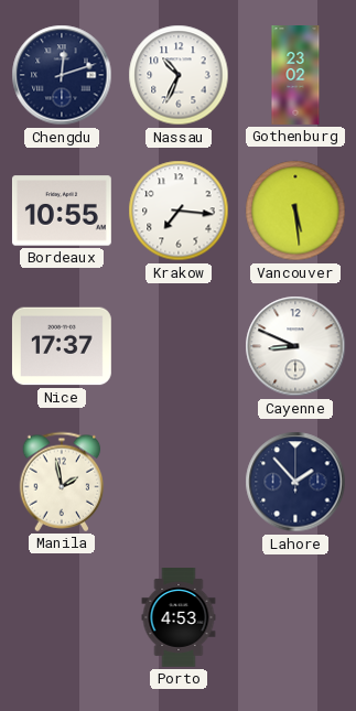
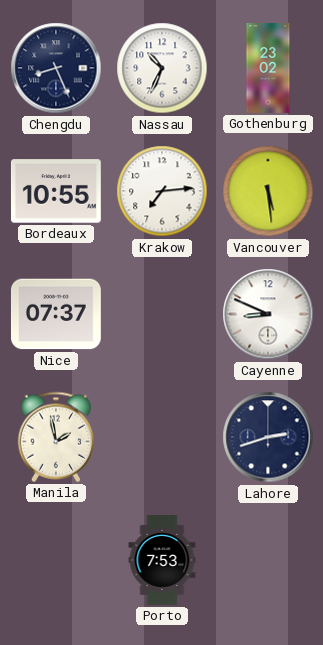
Chengdu: 12:12 -> 8:26
Krakow: 7:16 -> 7:14
Nice: 17:37 -> 07:37
Lahore: 1:53 -> 2:42
Porto: 4:53 -> 7:53
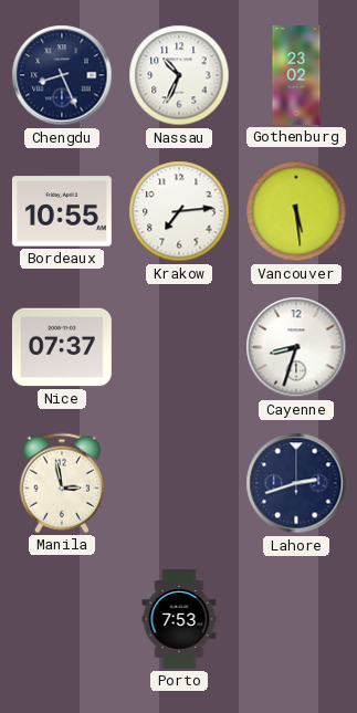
Cayenne: 8:49 -> 8:33
Manila: 1:58 -> 2:58
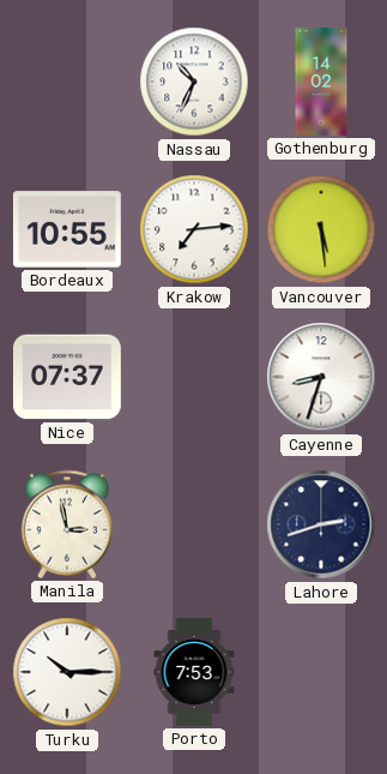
Chengdu: 8:26 -> none
Gothenburg: 23:02 -> 14:02
Turku: none -> 10:15
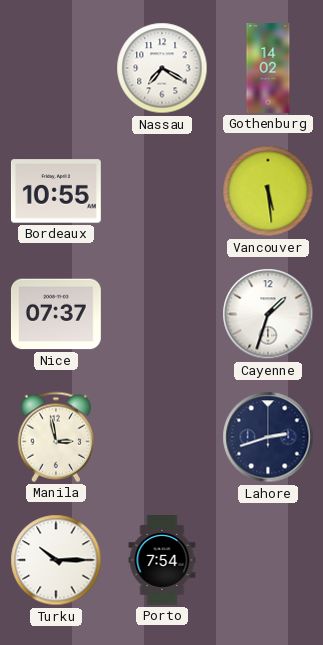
Nassau: 10:34 -> 7:20
Krakow: 7:14 -> none
Cayenne: 8:33 -> 1:33
Porto: 7:53 -> 7:54
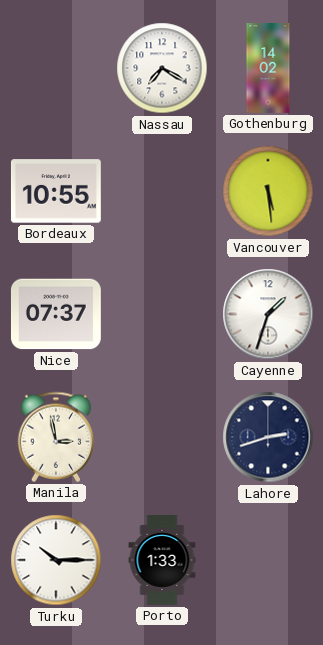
Porto: 7:54 -> 1:33
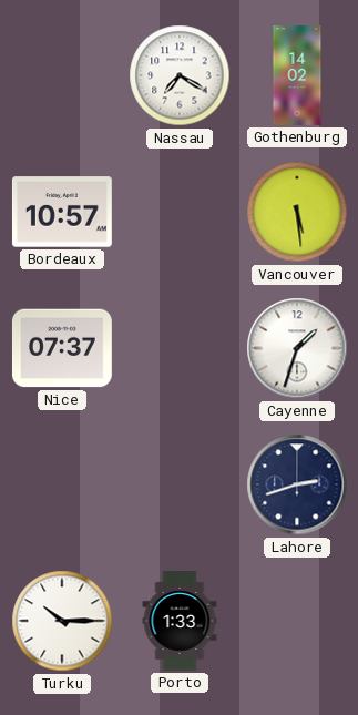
Bordeaux: 10:55 -> 10:57
Manila: 2:58 -> none
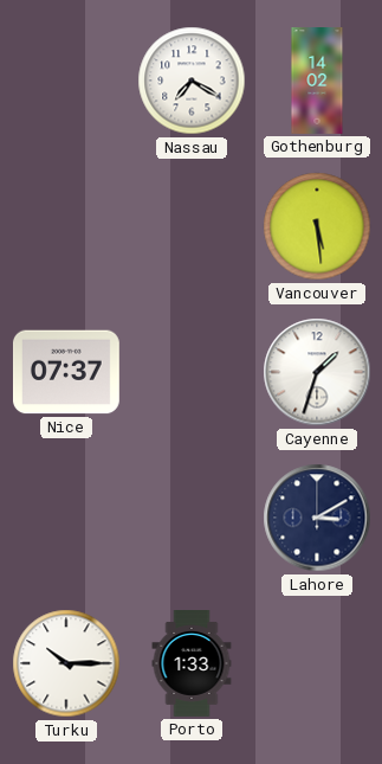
Bordeaux: 10:57 -> none
Lahore: 2:42 -> 3:10
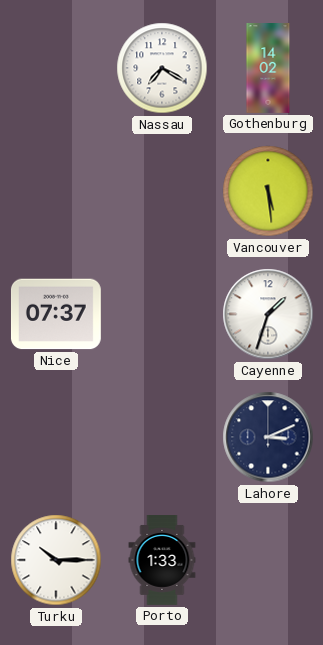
Lahore: 3:10 -> 3:11
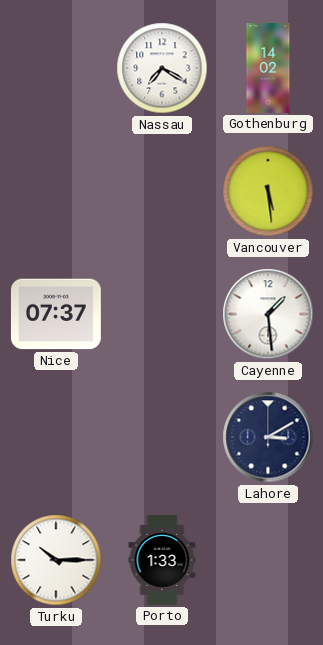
Cayenne: 1:33 -> 1:29
Lahore: 3:11 -> 3:10
